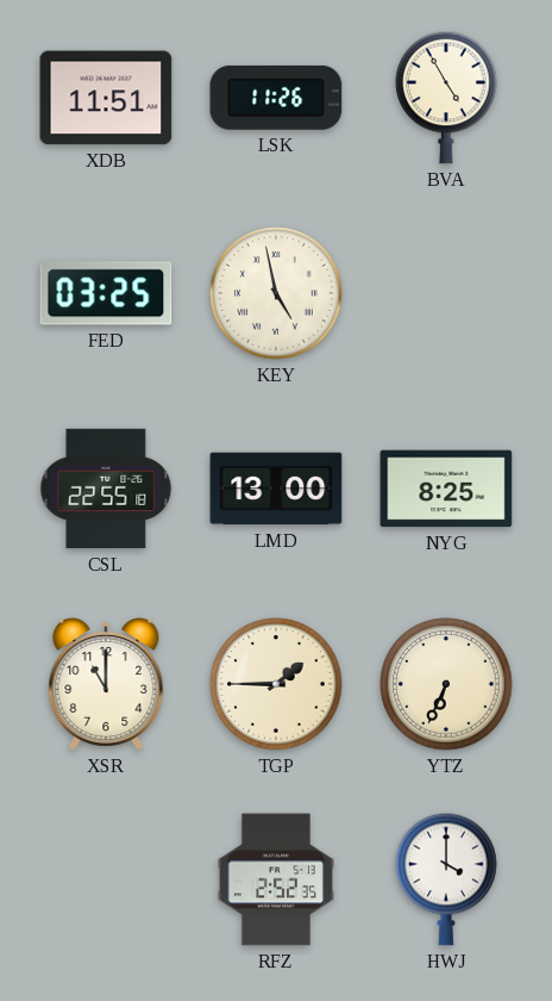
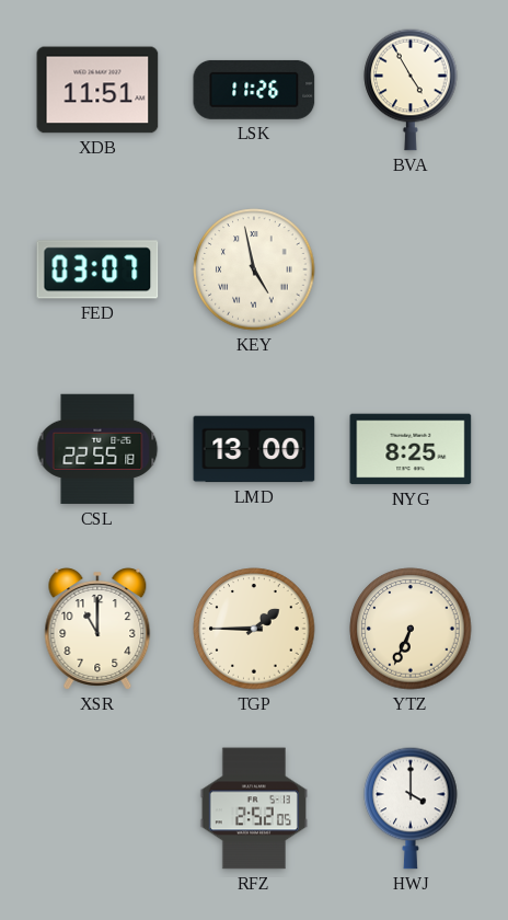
FED: 03:25 -> 03:07
RFZ: 2:52:35 -> 2:52:05
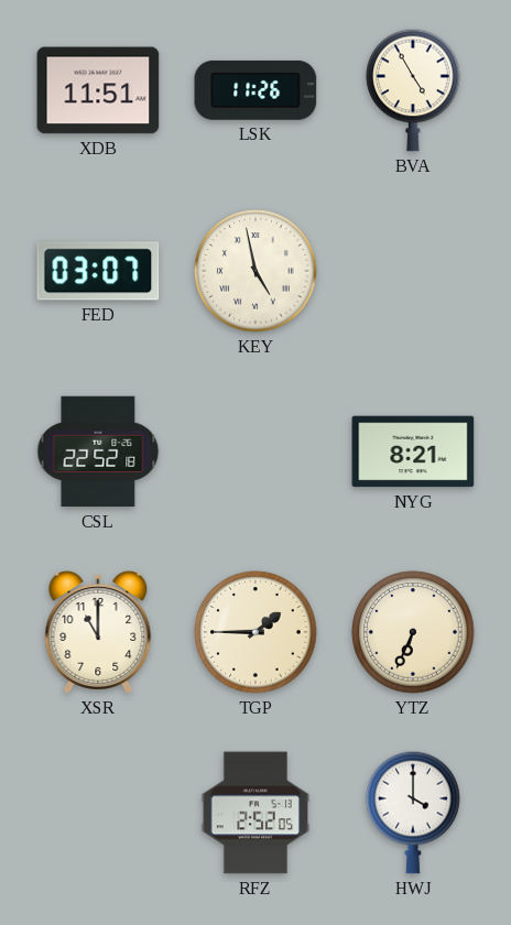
CSL: 22:55 -> 22:52
LMD: 13:00 -> none
NYG: 8:25 -> 8:21
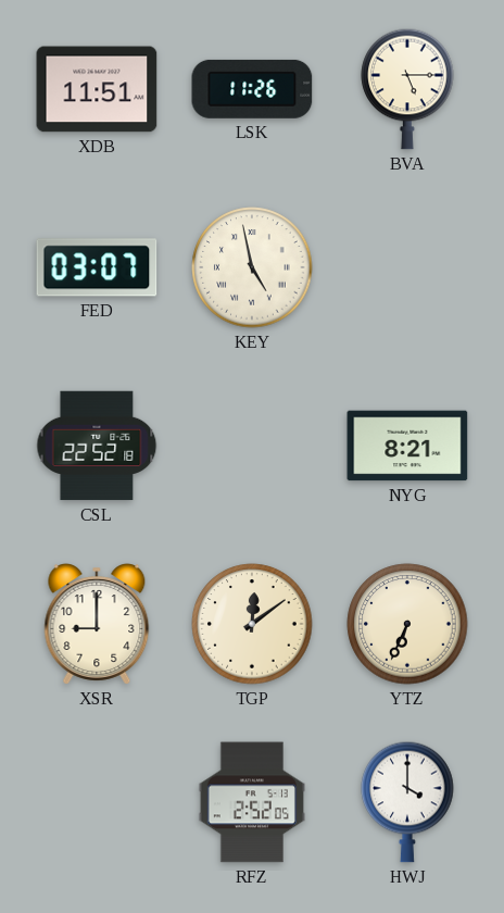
BVA: 4:55 -> 5:15
XSR: 11:00 -> 9:00
TGP: 1:45 -> 12:09
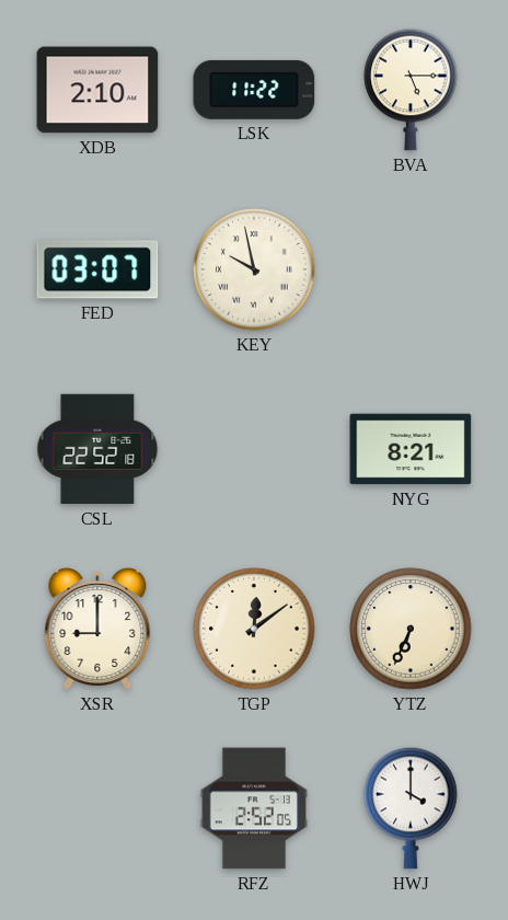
XDB: 11:51 -> 2:10
LSK: 11:26 -> 11:22
KEY: 4:58 -> 9:58
